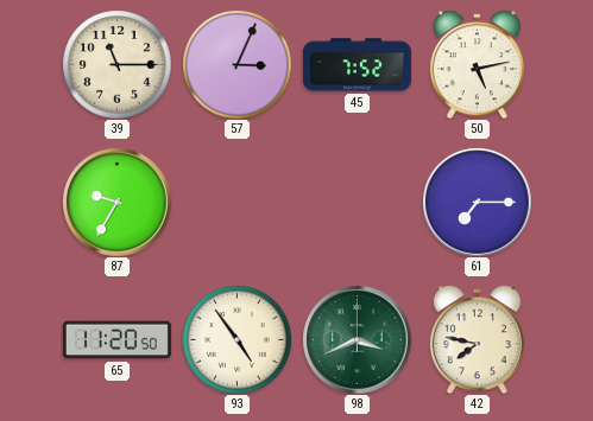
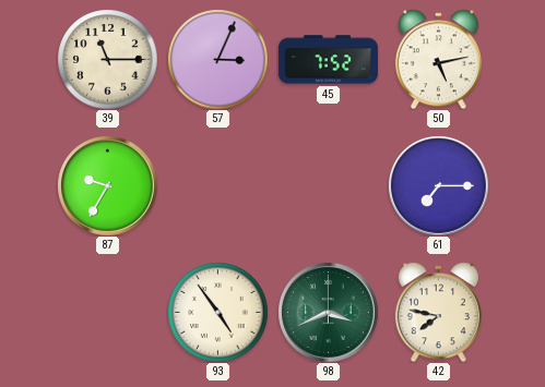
65: 11:20 -> none
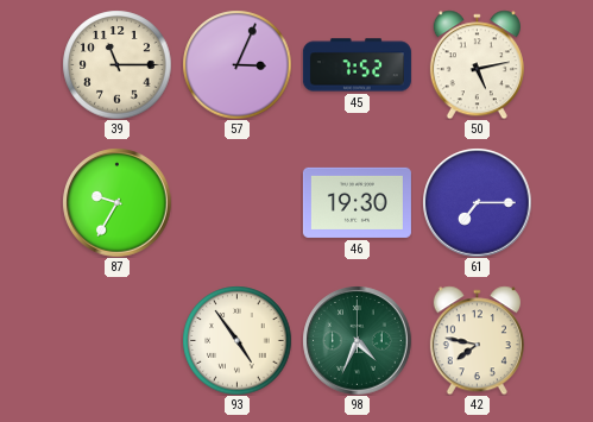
46: none -> 19:30
98: 3:41 -> 4:34
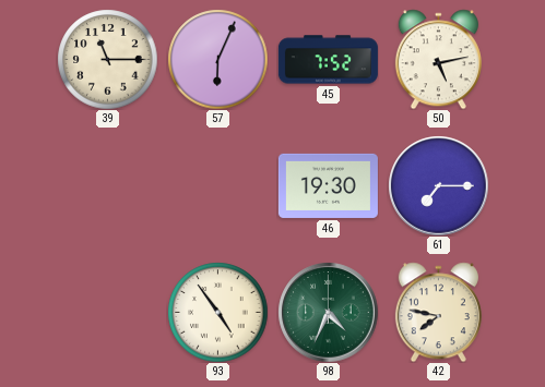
57: 3:04 -> 6:04
87: 9:35 -> none
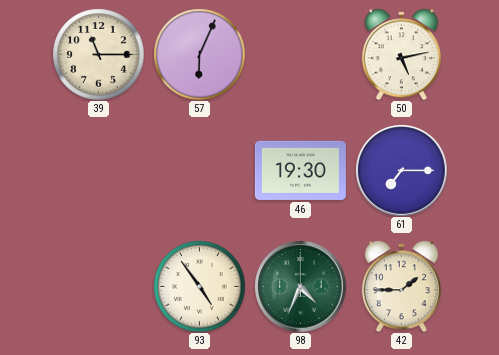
45: 7:52 -> none
42: 7:47 -> 1:45
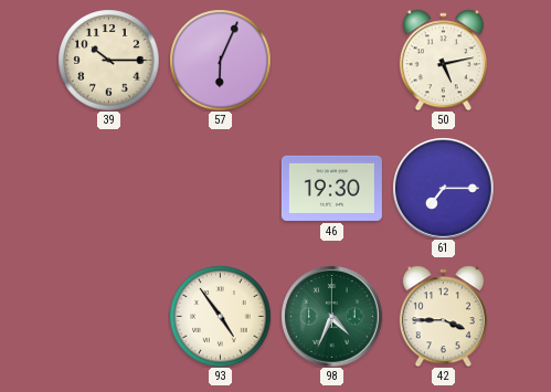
39: 11:15 -> 10:15
42: 1:45 -> 3:45
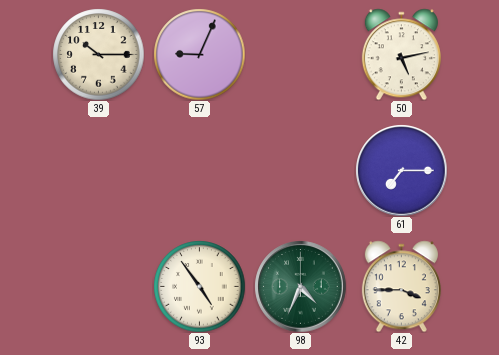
57: 6:04 -> 9:04
46: 19:30 -> none
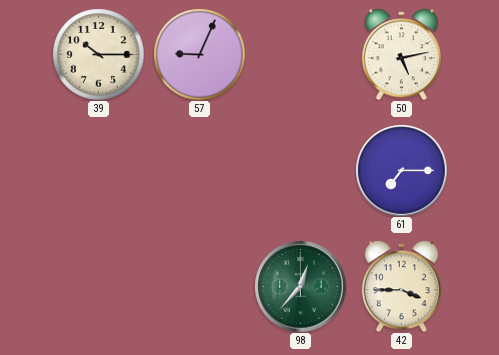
93: 4:54 -> none
98: 4:34 -> 12:37
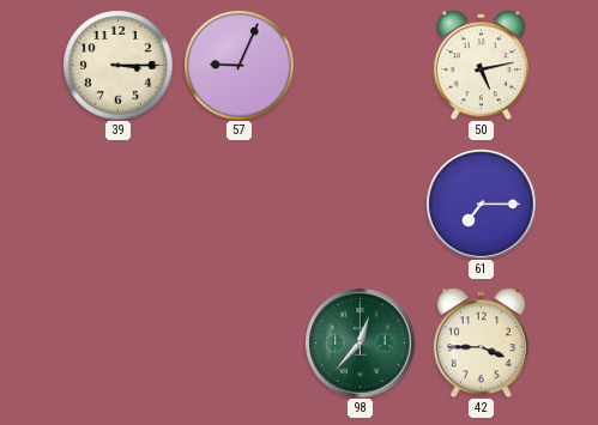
39: 10:15 -> 3:15
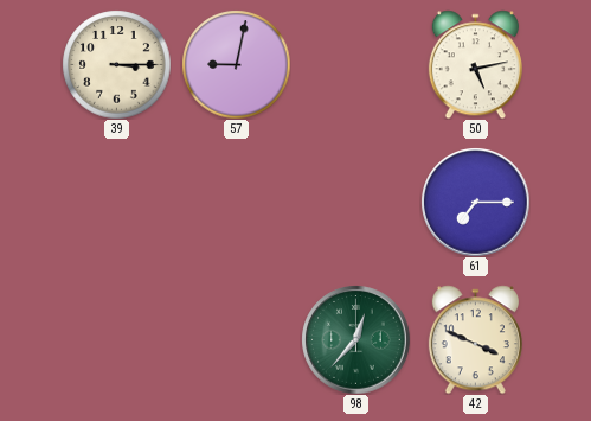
57: 9:04 -> 9:02
42: 3:45 -> 3:49
